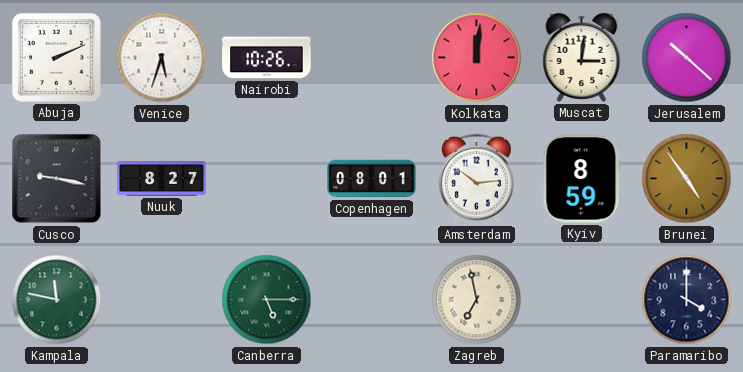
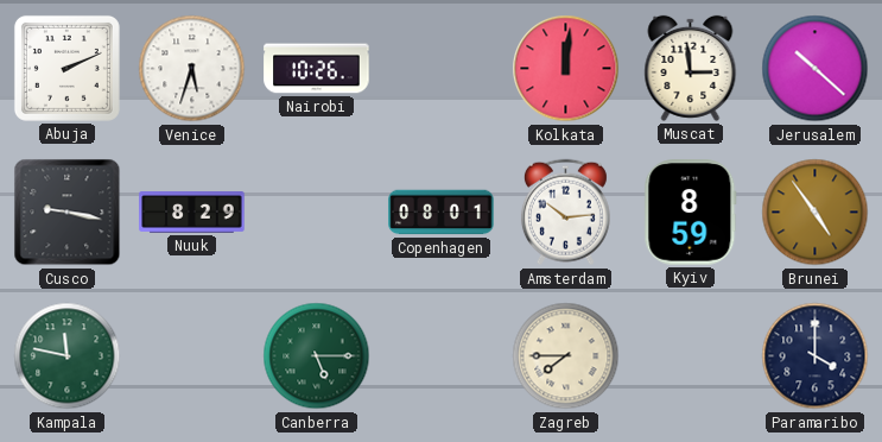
Muscat: 3:01 -> 2:59
Nuuk: 8:27 -> 8:29
Zagreb: 6:58 -> 7:45
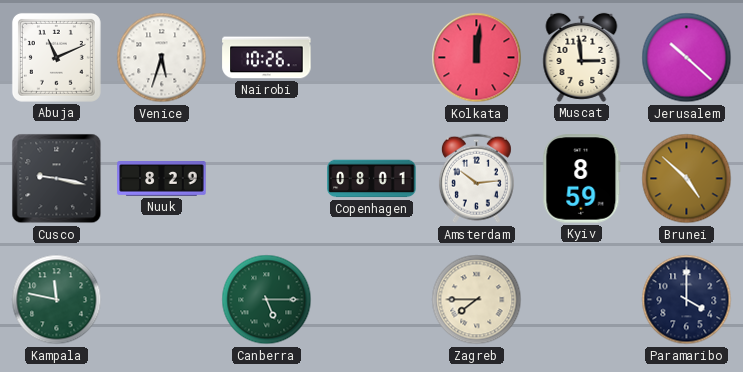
Abuja: 2:11 -> 11:11
Brunei: 4:54 -> 4:52
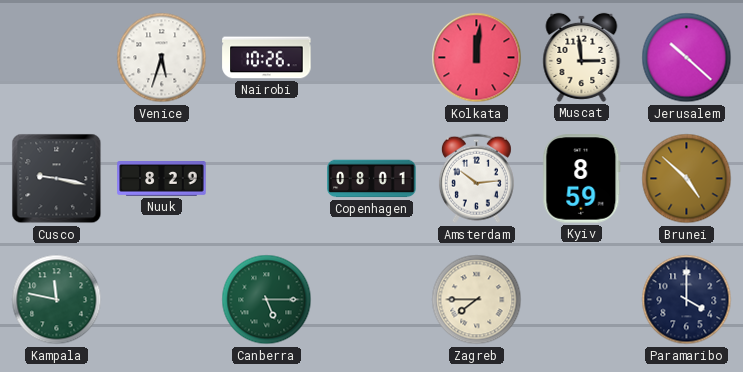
Abuja: 11:11 -> none
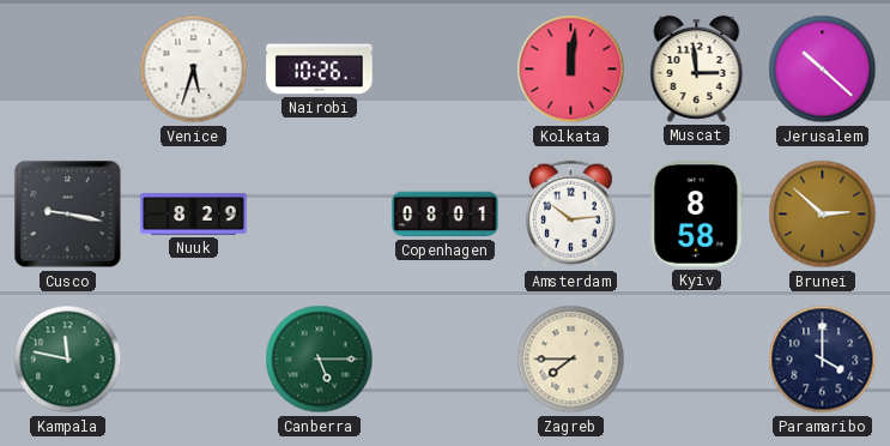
Kyiv: 8:59 -> 8:58
Brunei: 4:52 -> 2:52
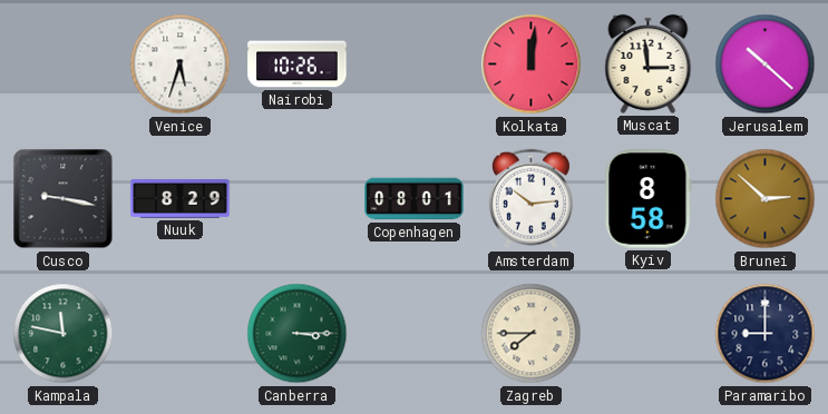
Canberra: 5:15 -> 3:15
Paramaribo: 4:00 -> 9:00
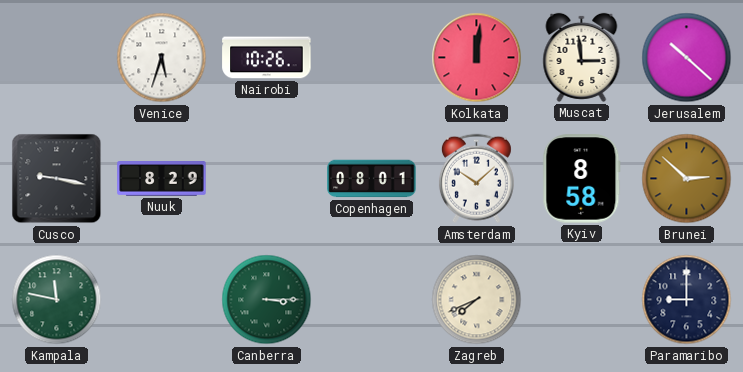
Amsterdam: 10:14 -> 10:08
Zagreb: 7:45 -> 7:41
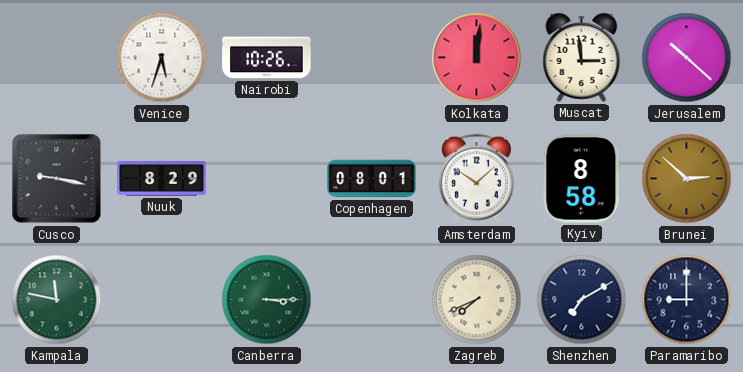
Shenzhen: none -> 7:10
